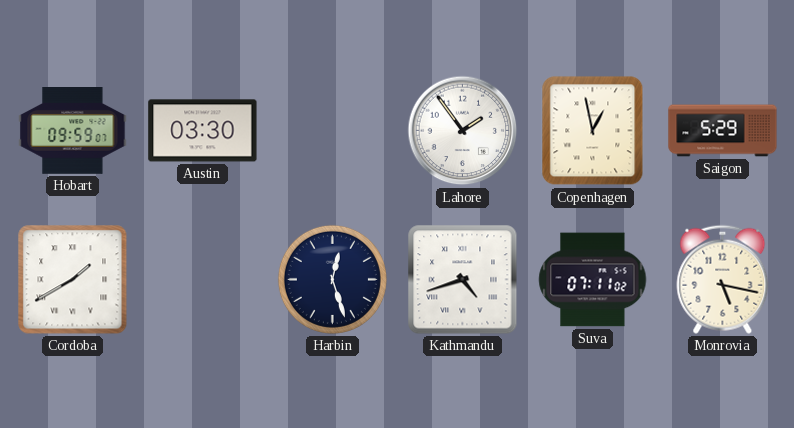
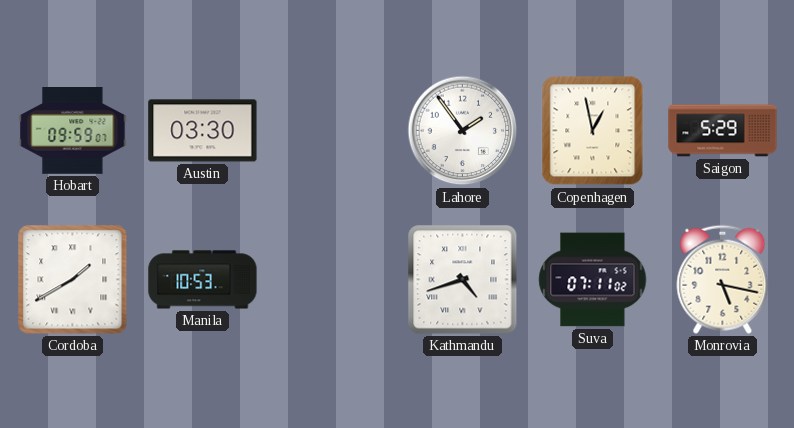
Manila: none -> 10:53
Harbin: 12:27 -> none
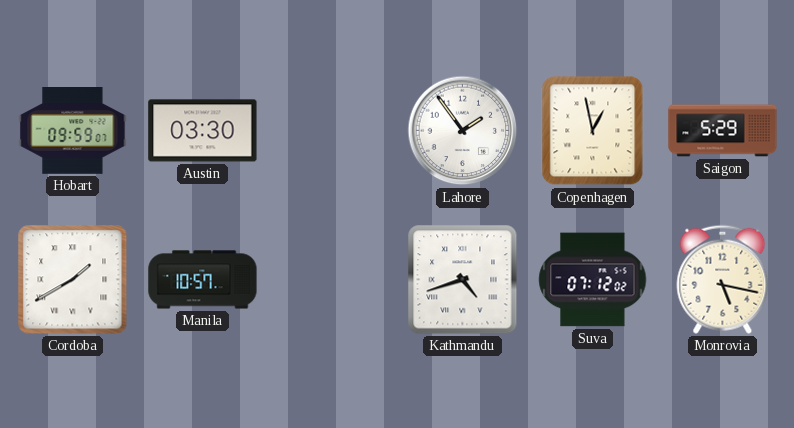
Manila: 10:53 -> 10:57
Suva: 07:11 -> 07:12
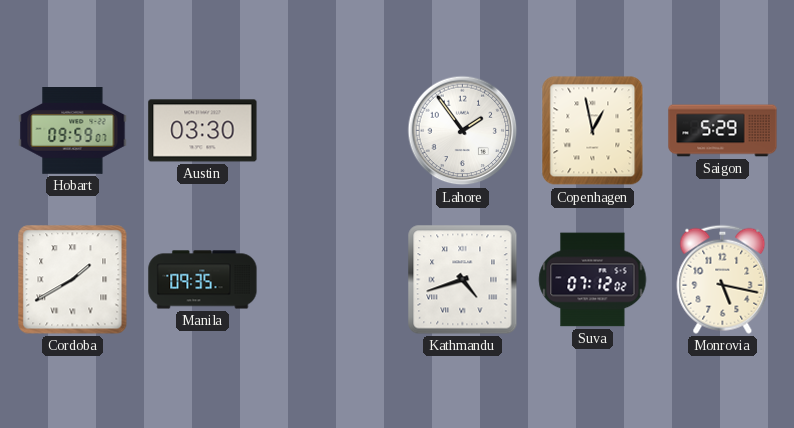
Manila: 10:57 -> 09:35
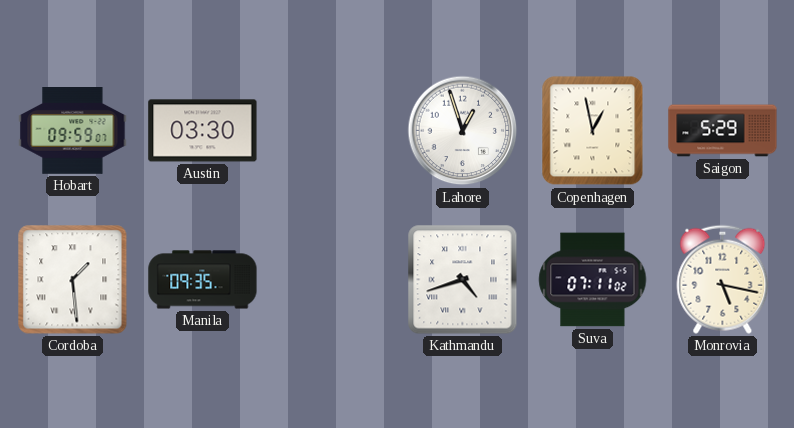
Lahore: 1:54 -> 12:57
Cordoba: 1:40 -> 1:29
Suva: 07:12 -> 07:11
